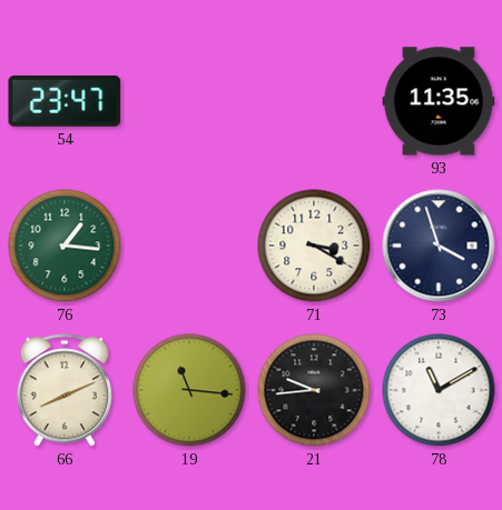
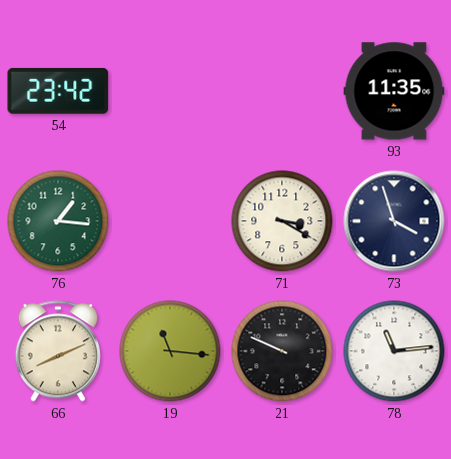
54: 23:47 -> 23:42
21: 9:44 -> 9:49
78: 11:10 -> 11:14
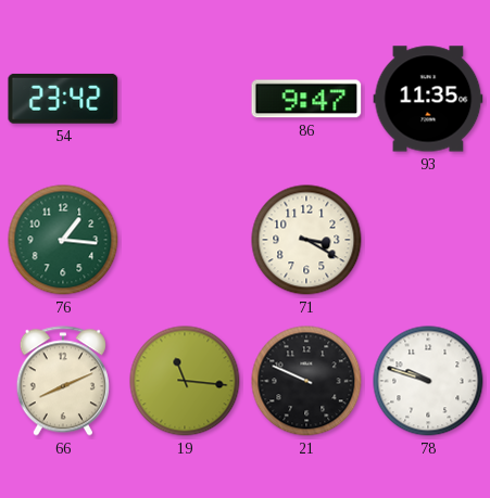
86: none -> 9:47
73: 3:57 -> none
78: 11:14 -> 9:48
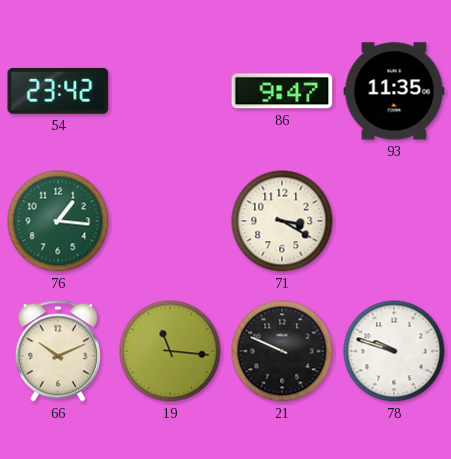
66: 8:11 -> 10:11
